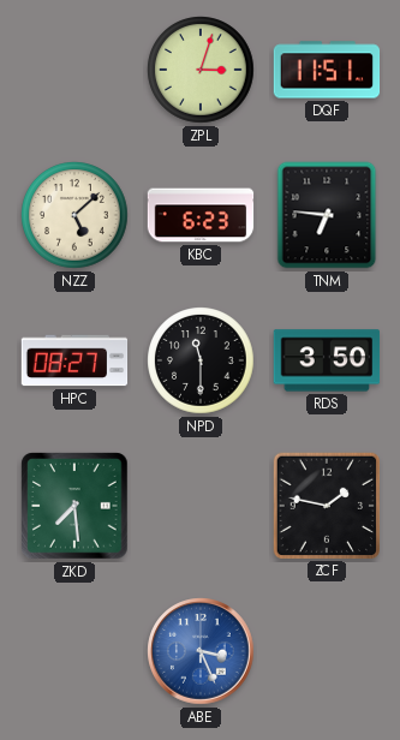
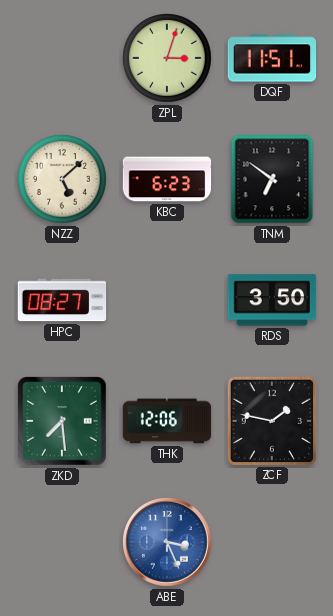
TNM: 6:46 -> 6:51
NPD: 11:30 -> none
THK: none -> 12:06
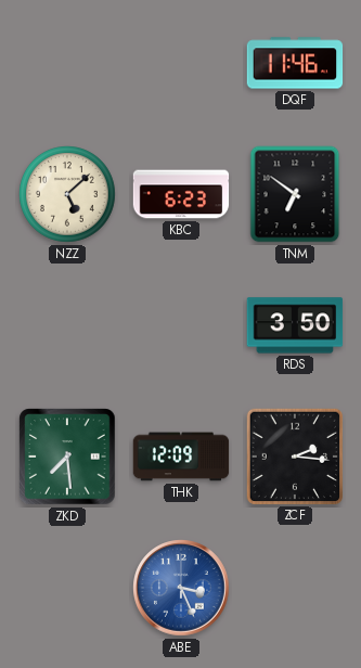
ZPL: 3:03 -> none
DQF: 11:51 -> 11:46
HPC: 08:27 -> none
THK: 12:06 -> 12:09
ZCF: 1:47 -> 2:16
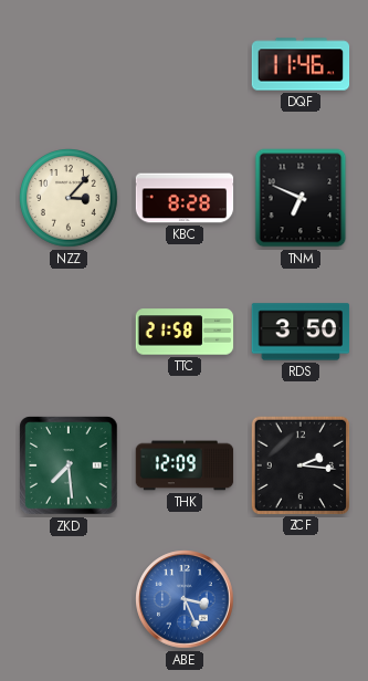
NZZ: 5:08 -> 3:07
KBC: 6:23 -> 8:28
TNM: 6:51 -> 6:49
TTC: none -> 21:58
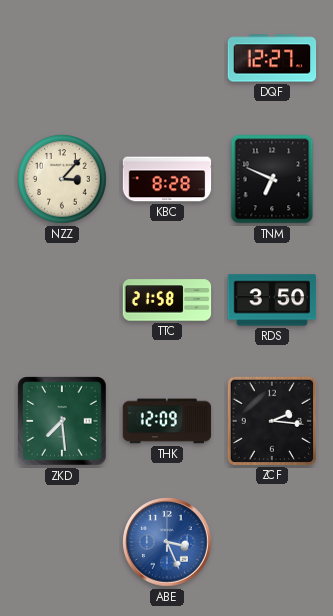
DQF: 11:46 -> 12:27
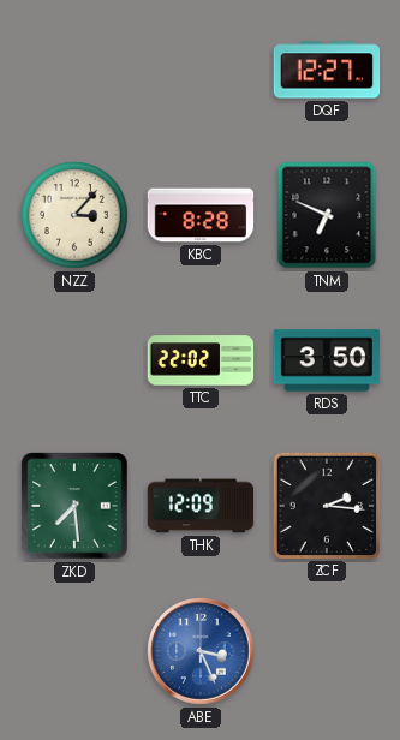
TTC: 21:58 -> 22:02
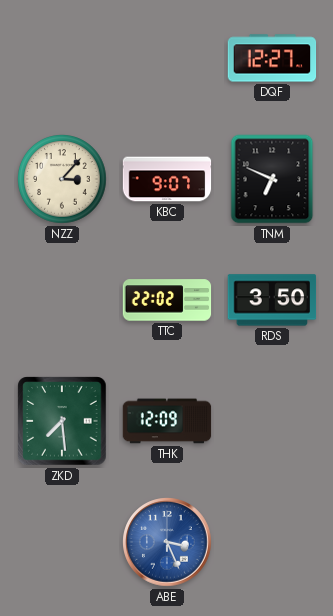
KBC: 8:28 -> 9:07
ZCF: 2:16 -> none
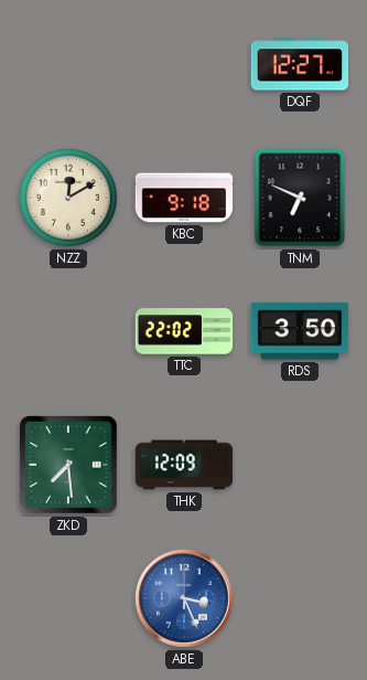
NZZ: 3:07 -> 12:10
KBC: 9:07 -> 9:18
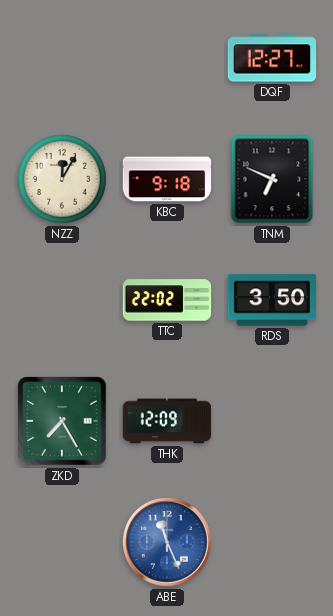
NZZ: 12:10 -> 12:05
ZKD: 7:29 -> 7:25
ABE: 3:26 -> 11:26
